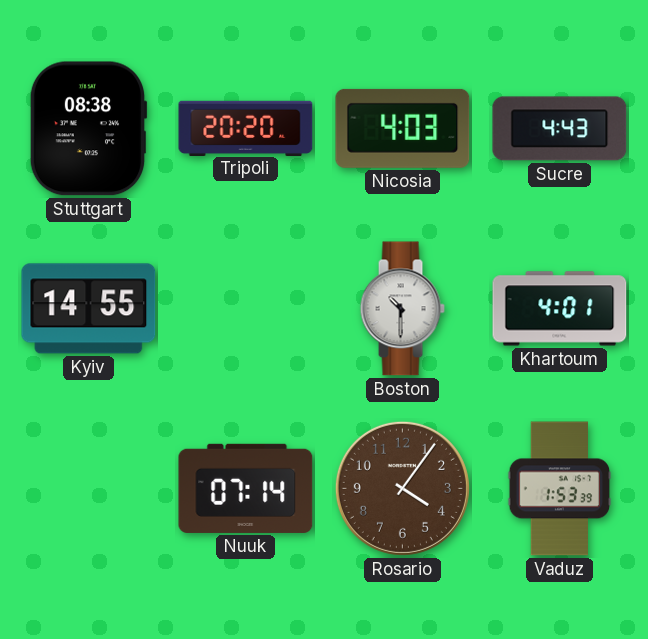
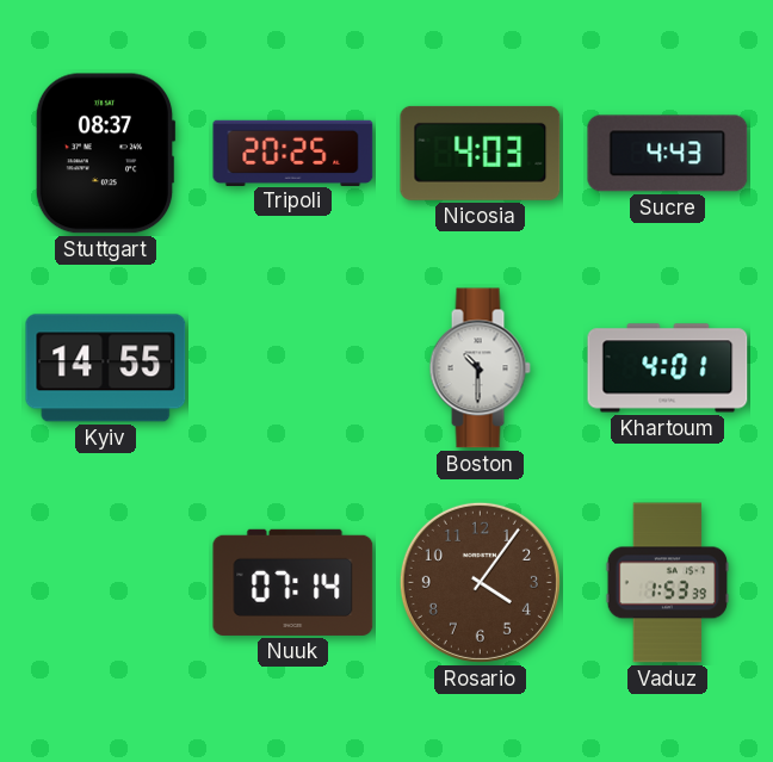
Stuttgart: 08:38 -> 08:37
Tripoli: 20:20 -> 20:25
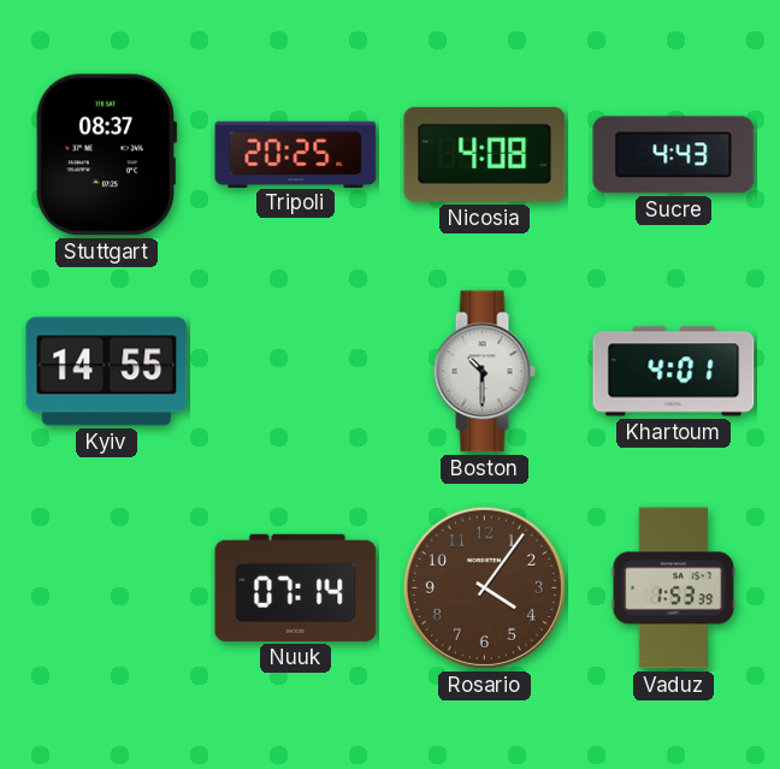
Nicosia: 4:03 -> 4:08
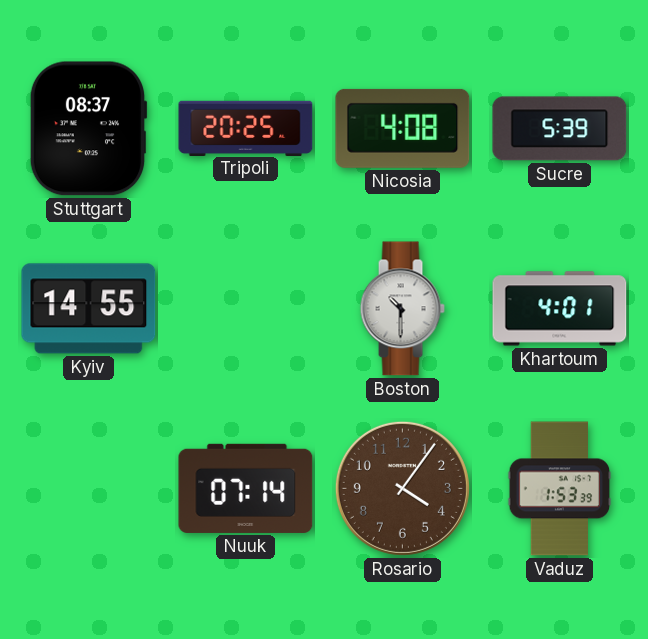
Sucre: 4:43 -> 5:39
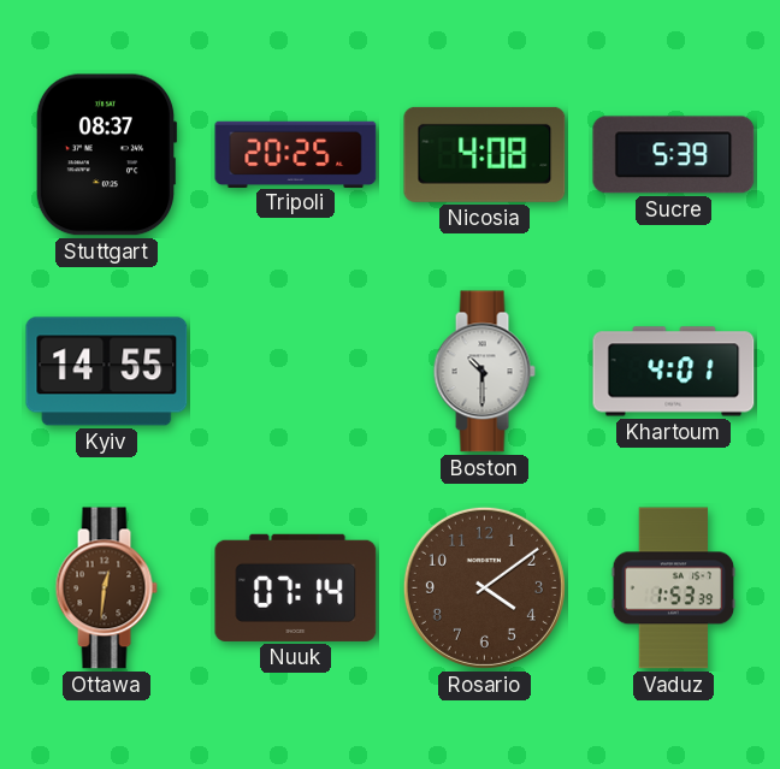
Ottawa: none -> 12:31
Rosario: 4:06 -> 4:09
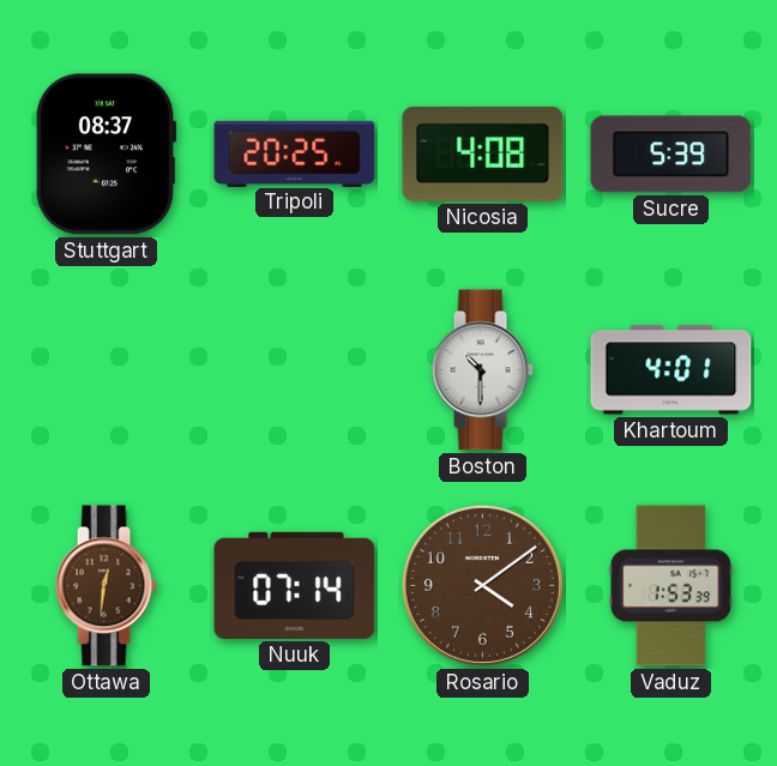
Kyiv: 14:55 -> none
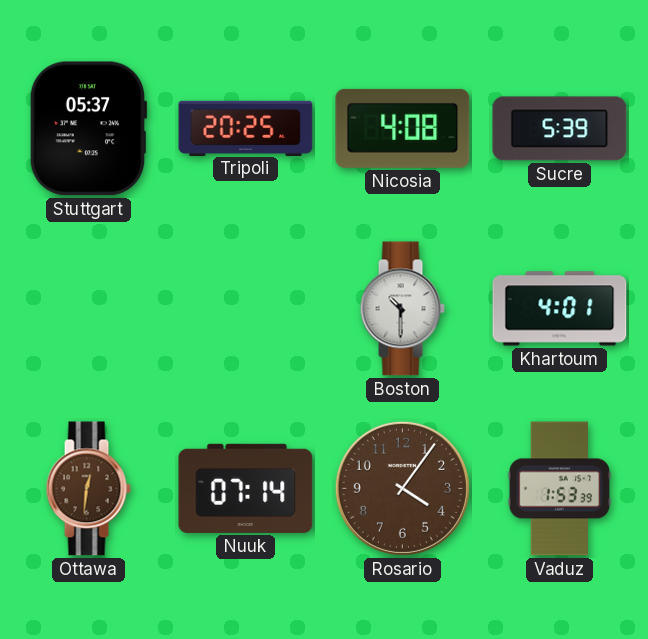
Stuttgart: 08:37 -> 05:37
Rosario: 4:09 -> 4:06
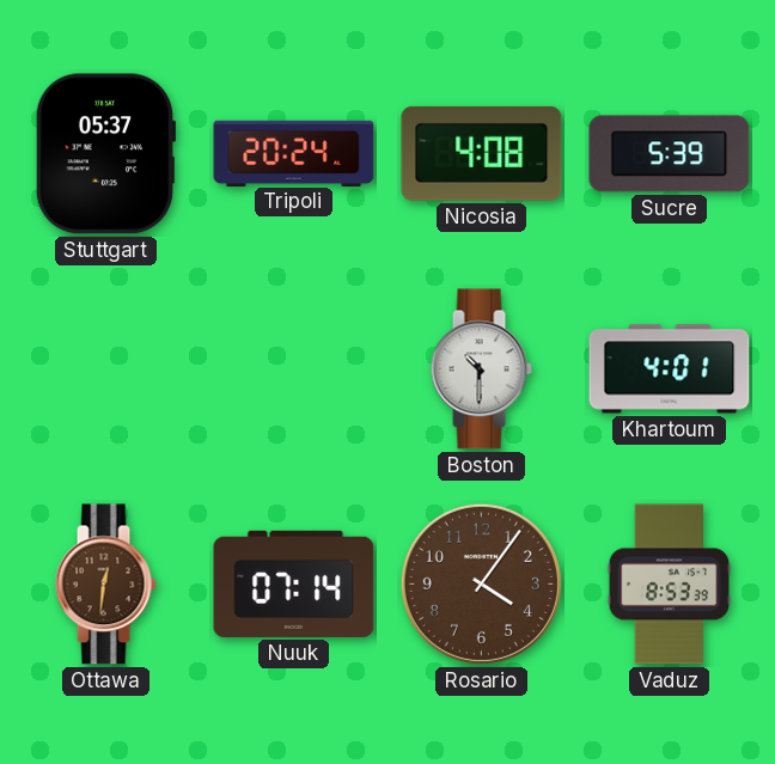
Tripoli: 20:25 -> 20:24
Vaduz: 1:53 -> 8:53
